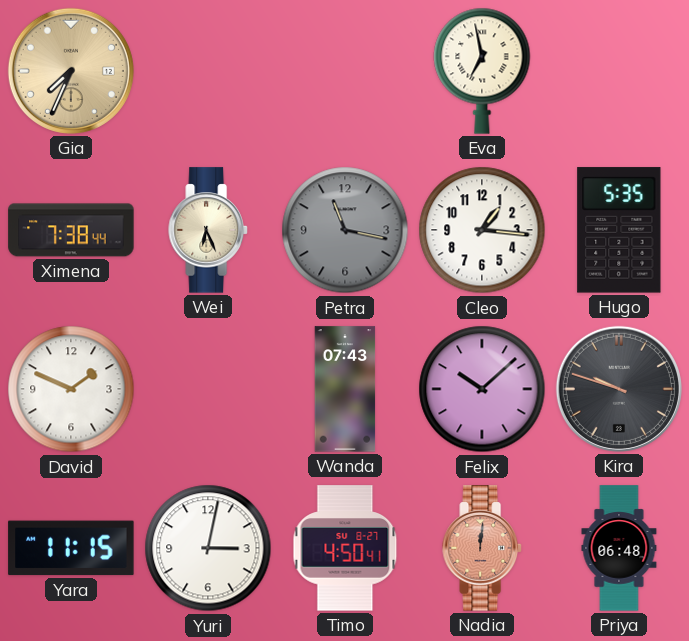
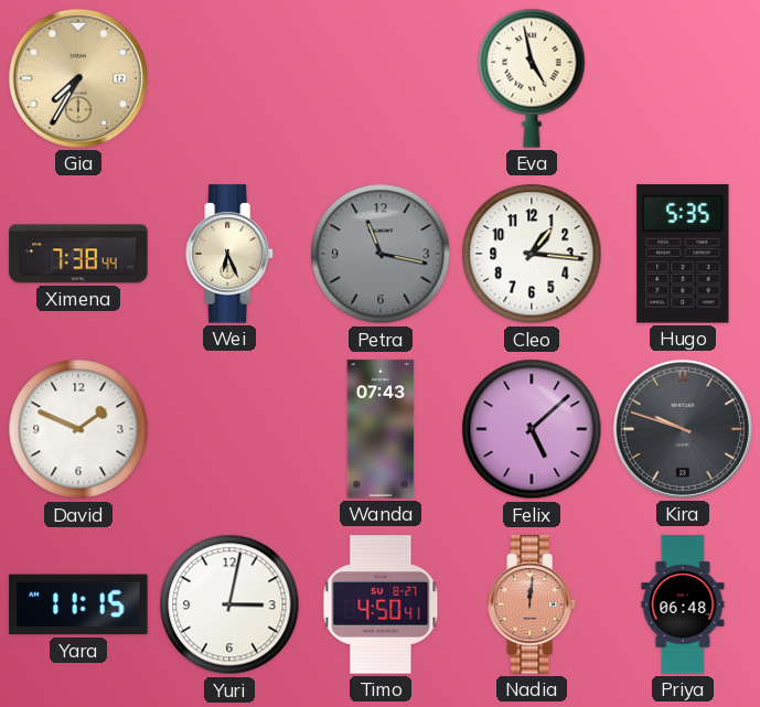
Gia: 7:34 -> 7:35
Eva: 6:58 -> 4:58
Felix: 10:08 -> 5:08
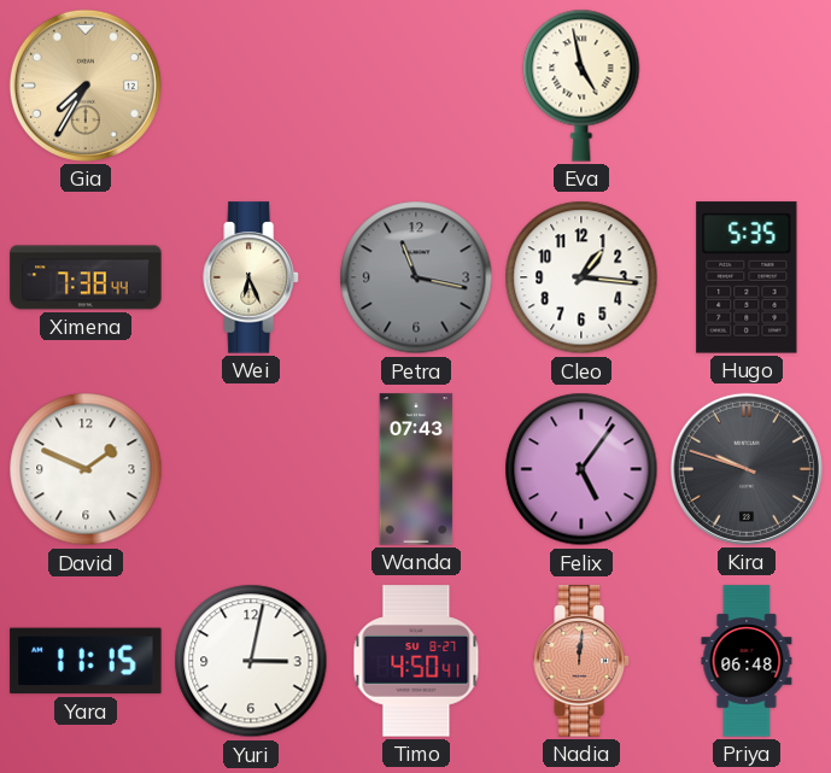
Felix: 5:08 -> 5:06
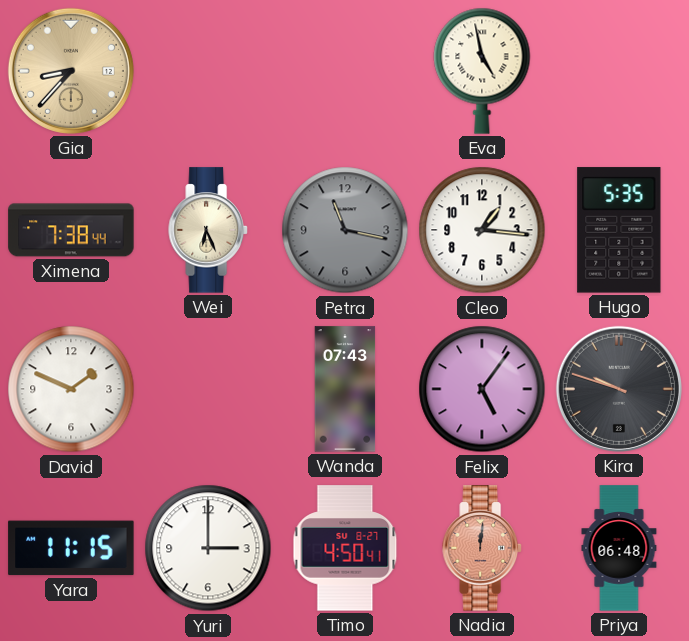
Gia: 7:35 -> 8:37
Yuri: 3:02 -> 3:00
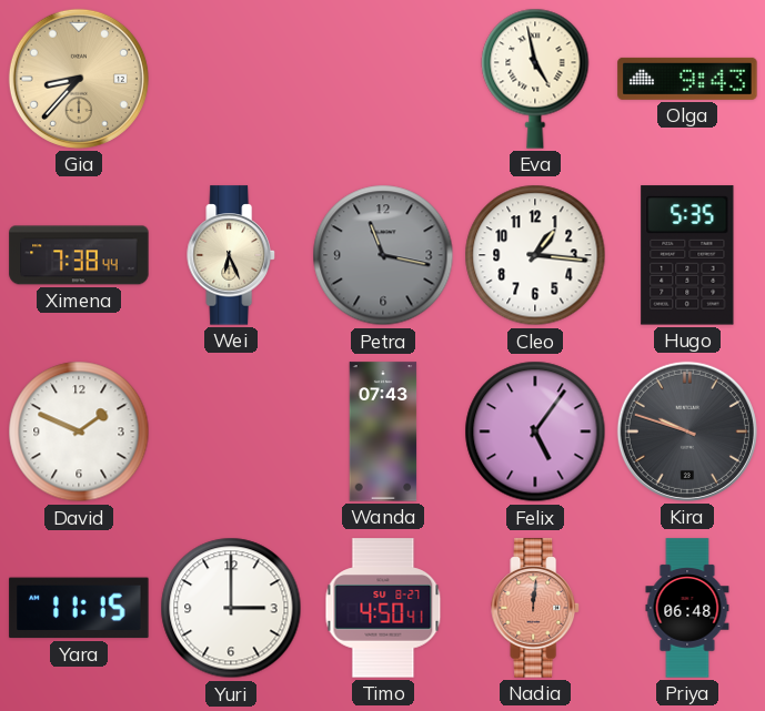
Olga: none -> 9:43
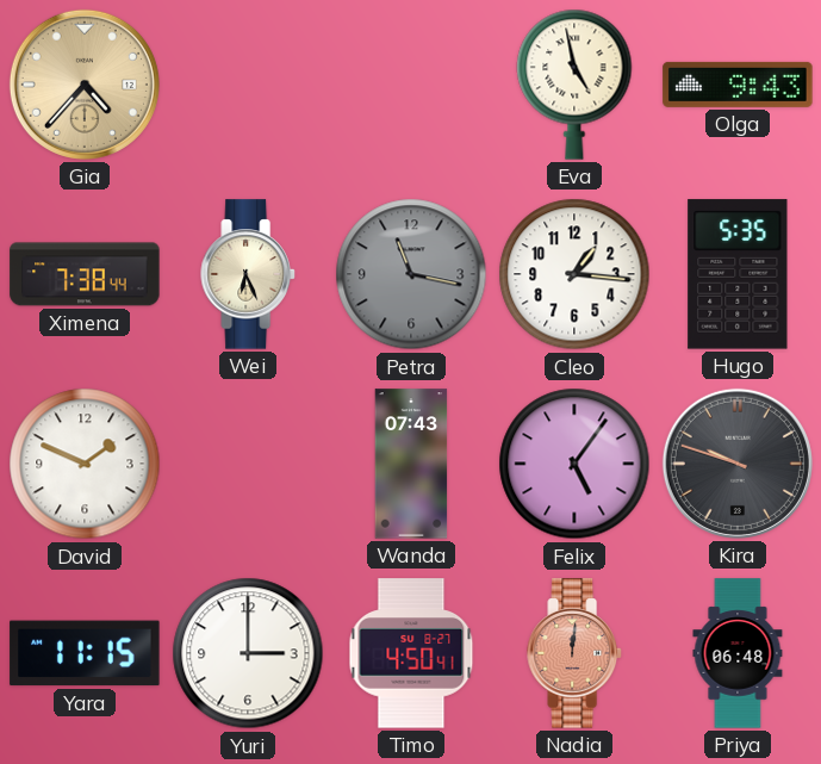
Gia: 8:37 -> 4:37
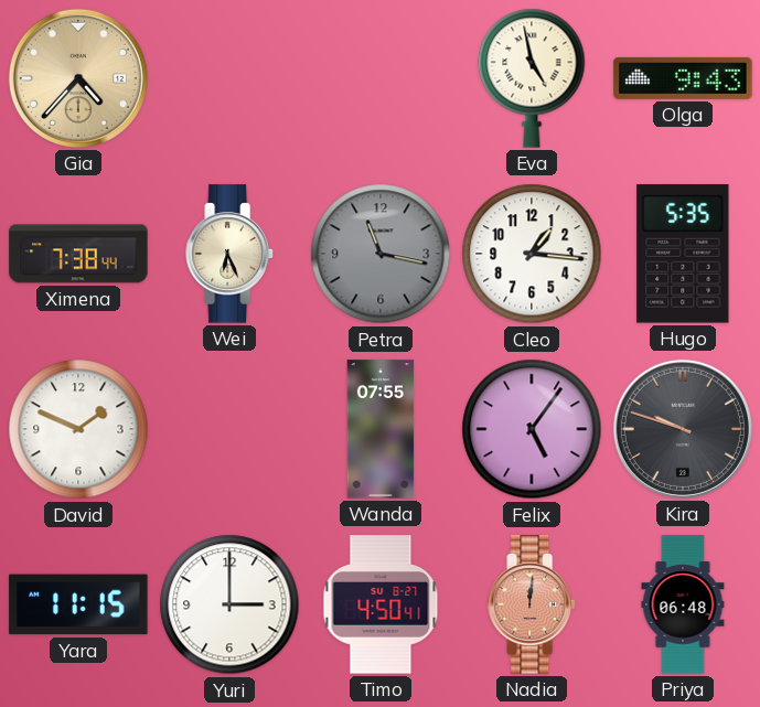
Wanda: 07:43 -> 07:55
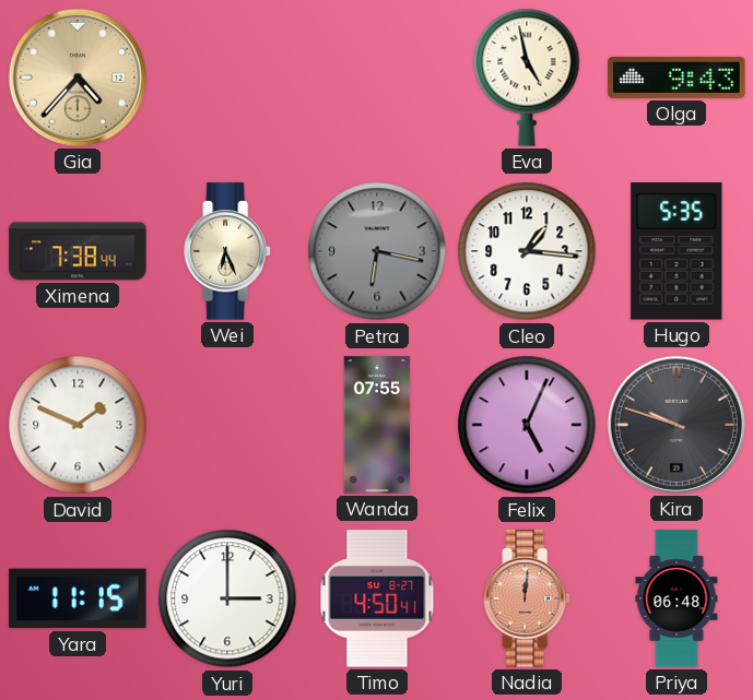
Petra: 11:17 -> 6:17
Felix: 5:06 -> 5:04
